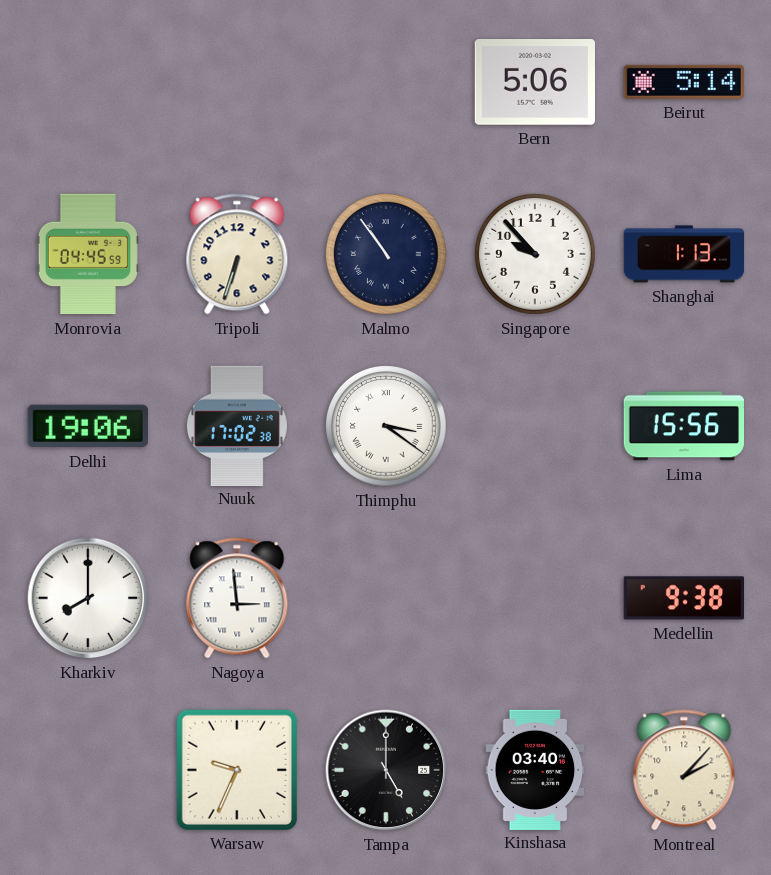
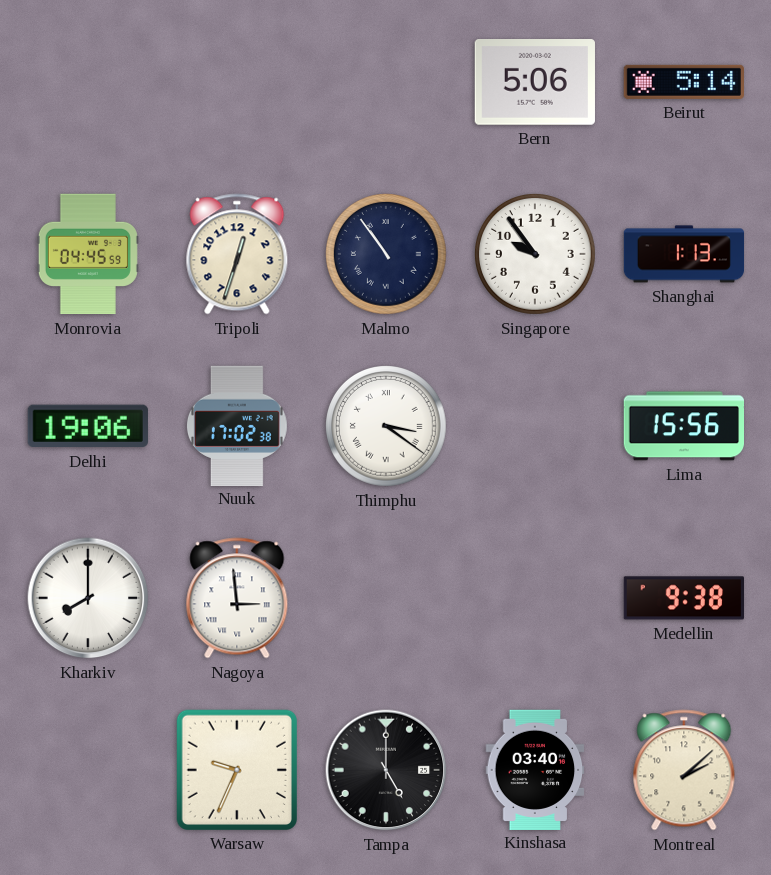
Tripoli: 6:33 -> 12:33
Singapore: 9:53 -> 9:54
Montreal: 2:07 -> 2:08
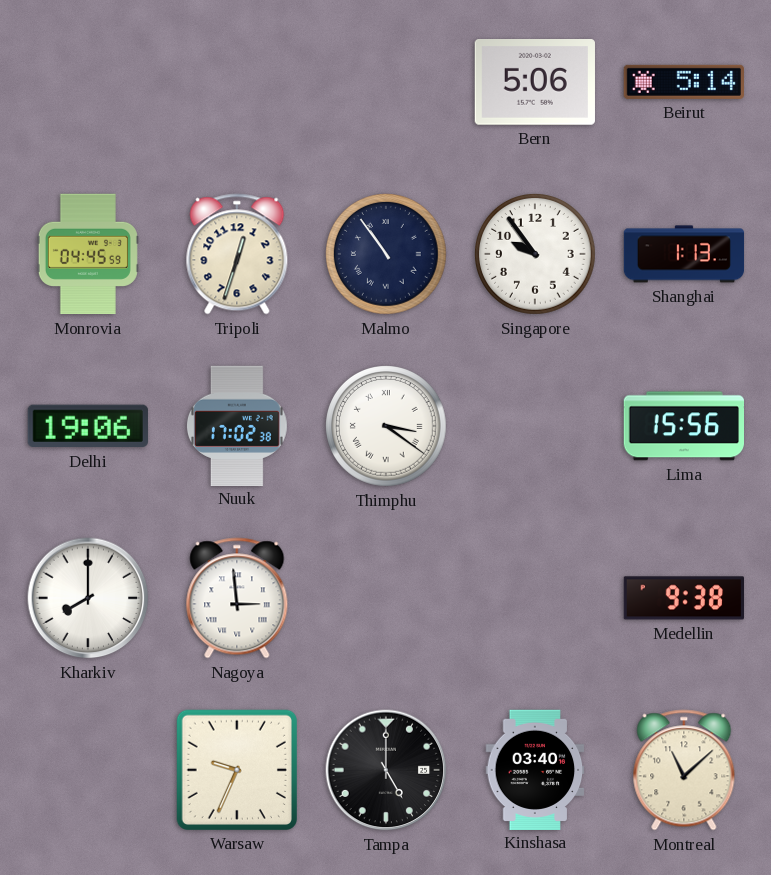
Montreal: 2:08 -> 11:08
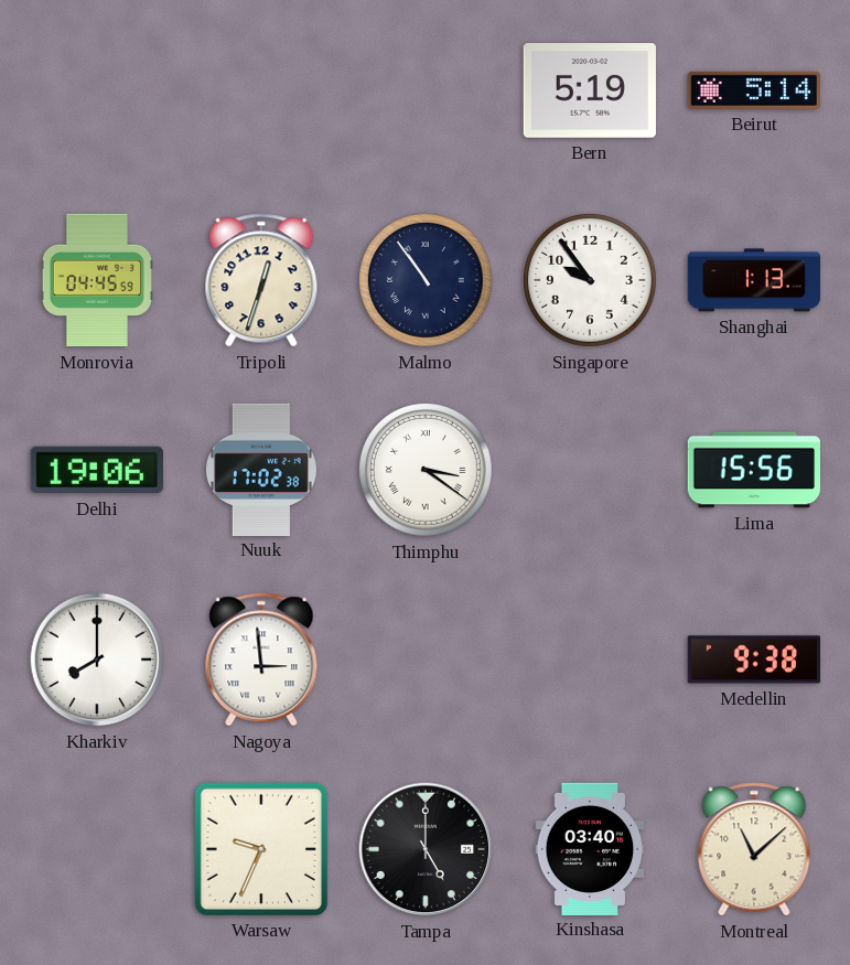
Bern: 5:06 -> 5:19
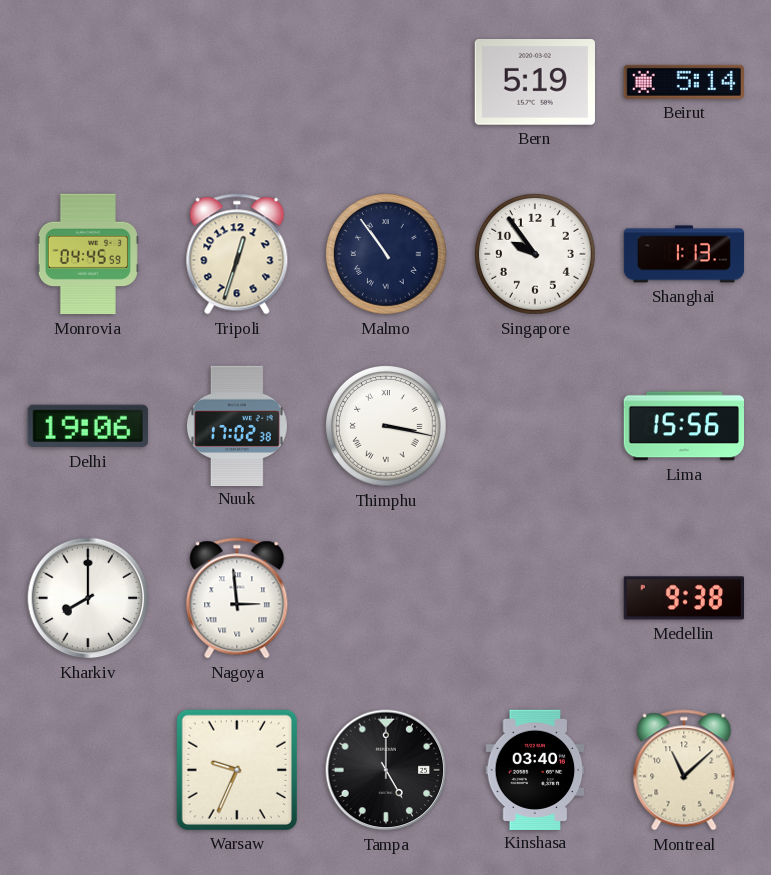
Thimphu: 3:21 -> 3:17
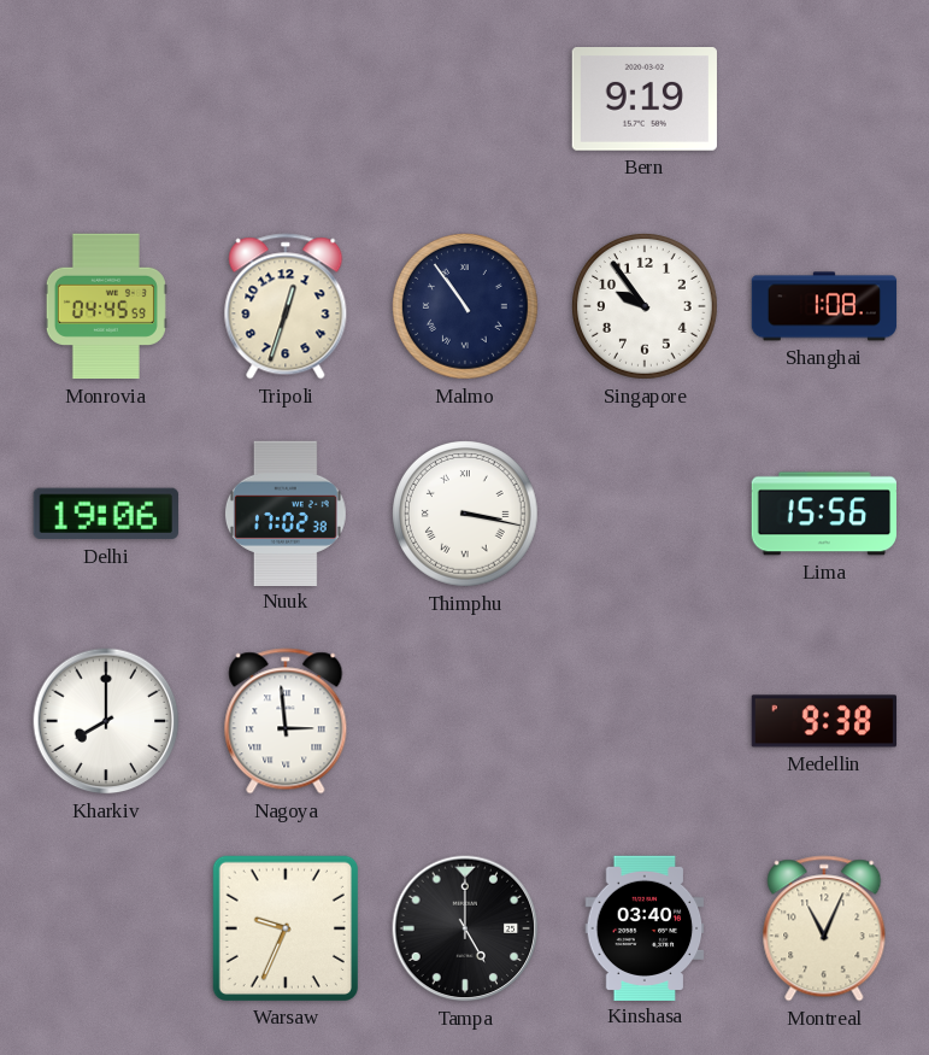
Bern: 5:19 -> 9:19
Beirut: 5:14 -> none
Shanghai: 1:13 -> 1:08
Montreal: 11:08 -> 11:04
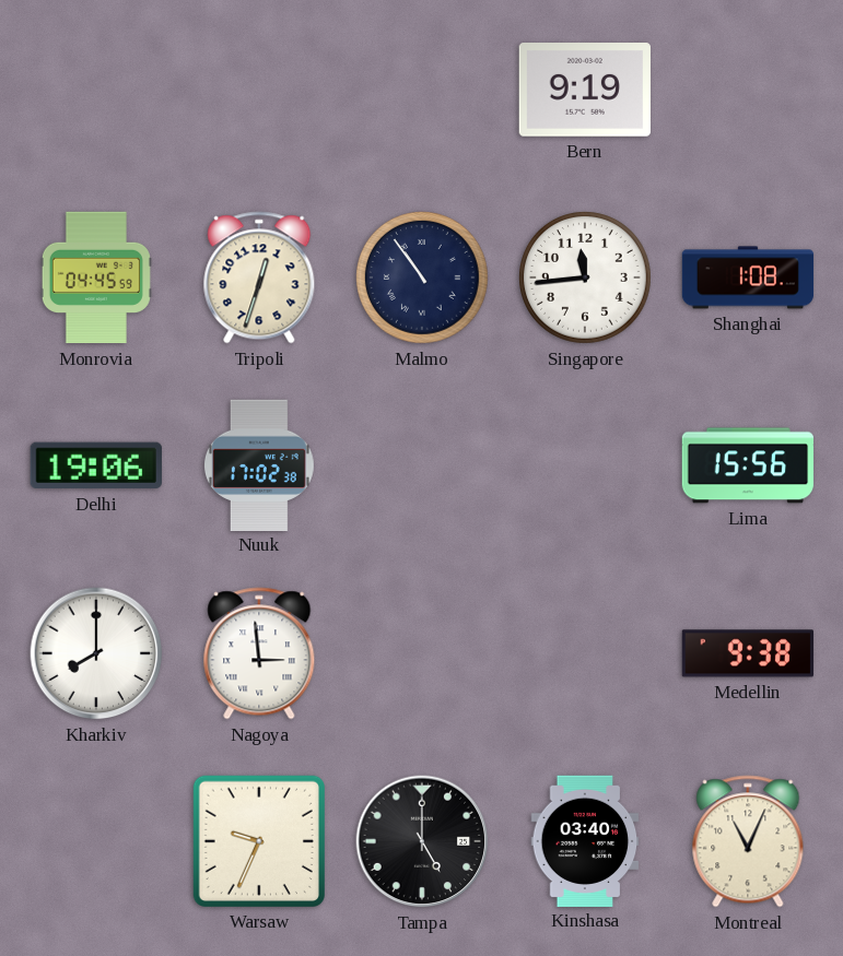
Singapore: 9:54 -> 11:44
Thimphu: 3:17 -> none
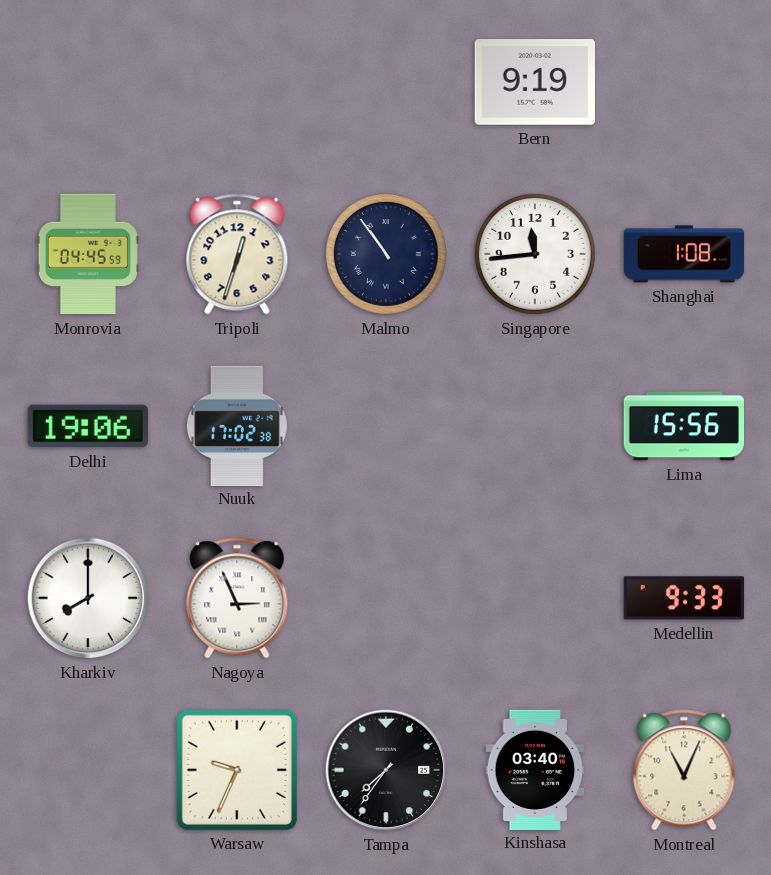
Nagoya: 2:59 -> 2:56
Medellin: 9:38 -> 9:33
Tampa: 5:00 -> 7:36
